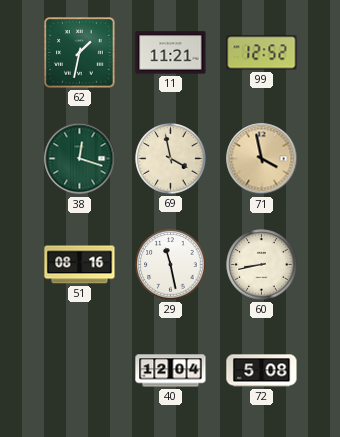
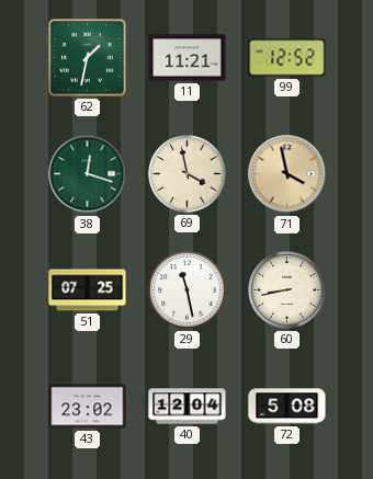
51: 08:16 -> 07:25
43: none -> 23:02
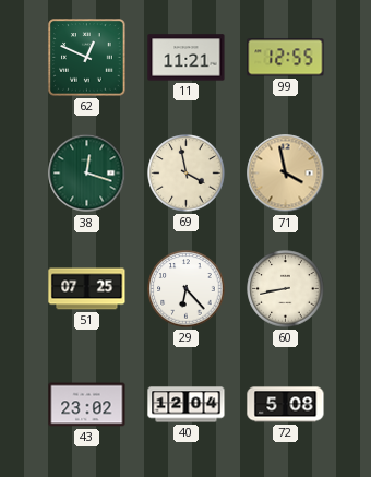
62: 1:32 -> 12:49
99: 12:52 -> 12:55
29: 11:28 -> 6:23
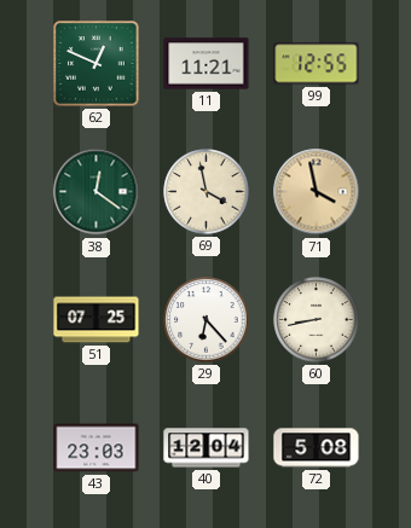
38: 12:18 -> 12:21
43: 23:02 -> 23:03
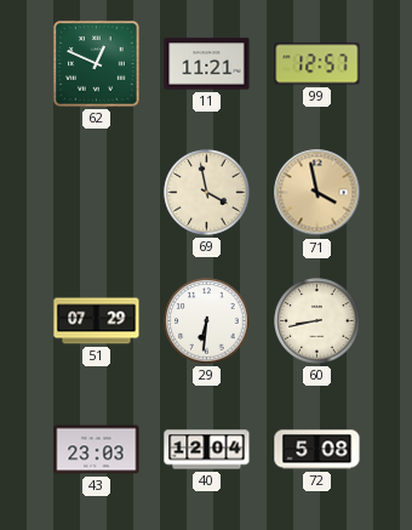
99: 12:55 -> 12:57
38: 12:21 -> none
51: 07:25 -> 07:29
29: 6:23 -> 6:31
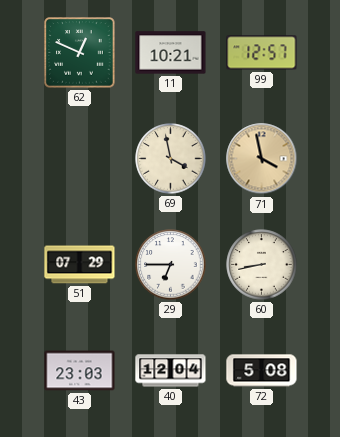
11: 11:21 -> 10:21
29: 6:31 -> 6:45
